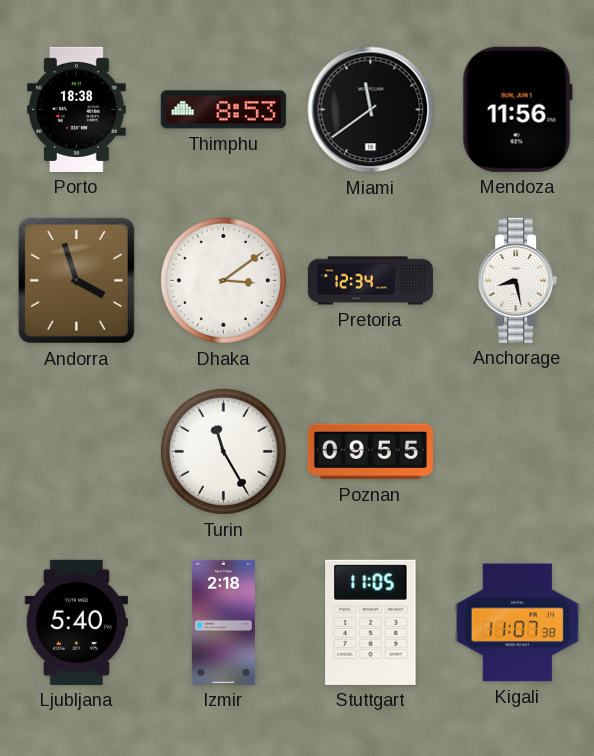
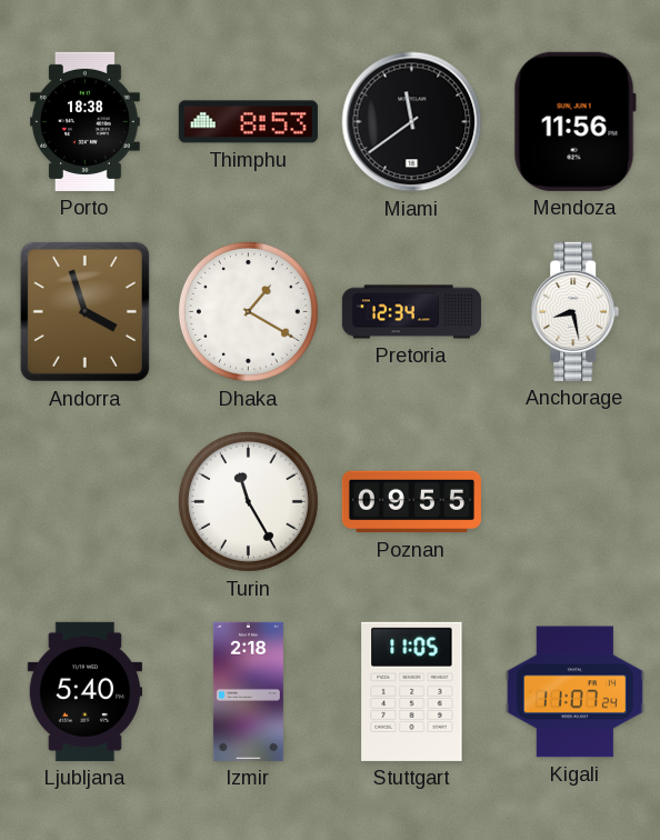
Dhaka: 3:09 -> 1:20
Kigali: 11:07:38 -> 11:07:24
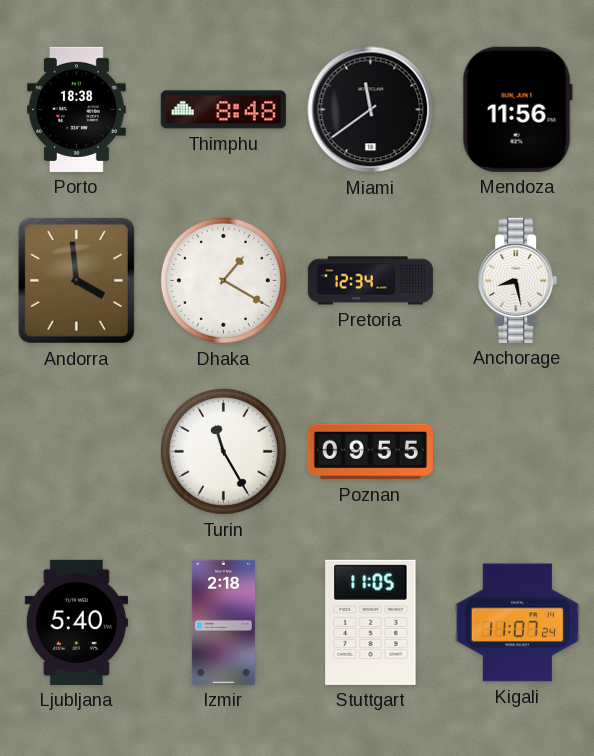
Thimphu: 8:53 -> 8:48
Andorra: 3:57 -> 3:59
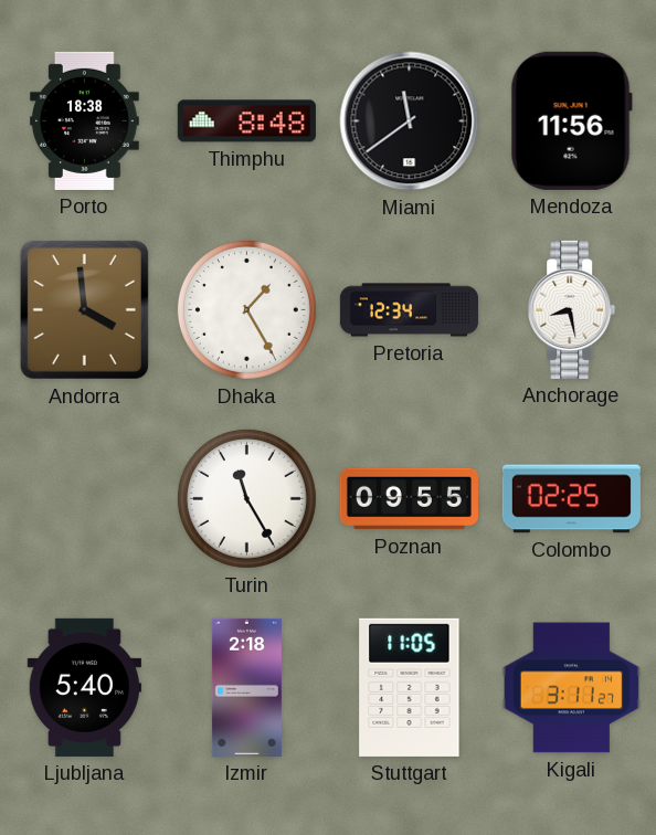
Dhaka: 1:20 -> 1:25
Colombo: none -> 02:25
Kigali: 11:07 -> 3:11
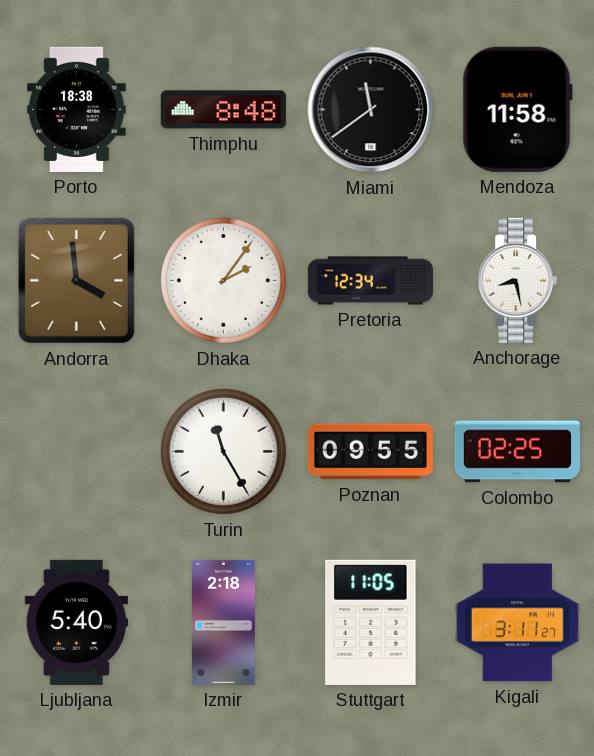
Mendoza: 11:56 -> 11:58
Dhaka: 1:25 -> 2:06
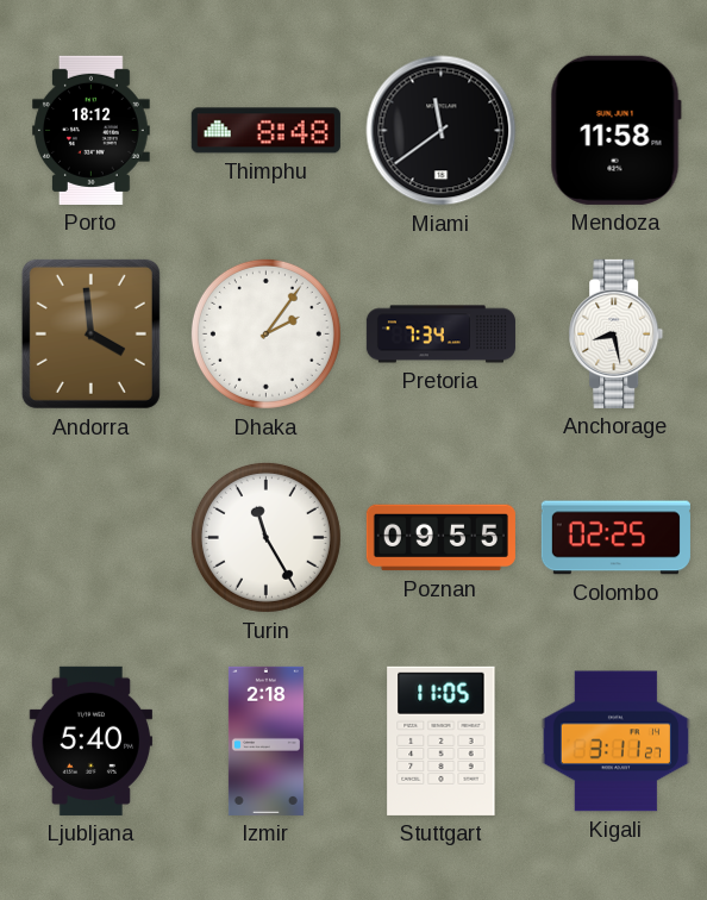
Porto: 18:38 -> 18:12
Pretoria: 12:34 -> 7:34
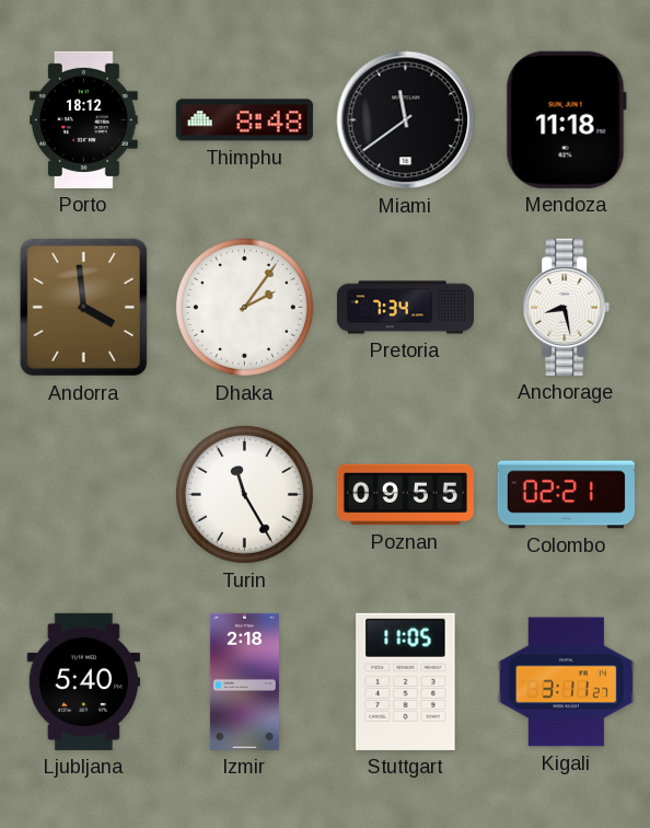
Mendoza: 11:58 -> 11:18
Colombo: 02:25 -> 02:21
